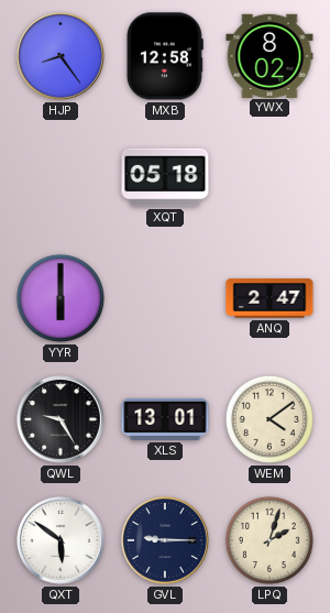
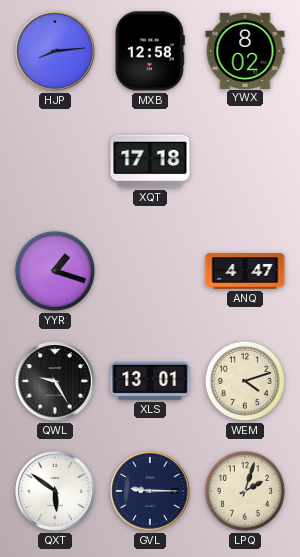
HJP: 8:24 -> 8:14
XQT: 05:18 -> 17:18
YYR: 6:00 -> 1:18
ANQ: 2:47 -> 4:47
WEM: 4:09 -> 4:12
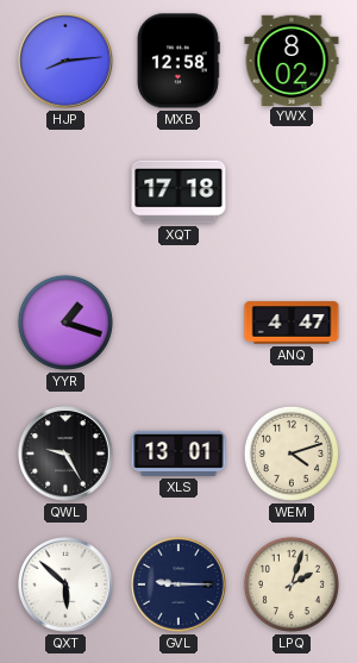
QXT: 5:51 -> 5:52
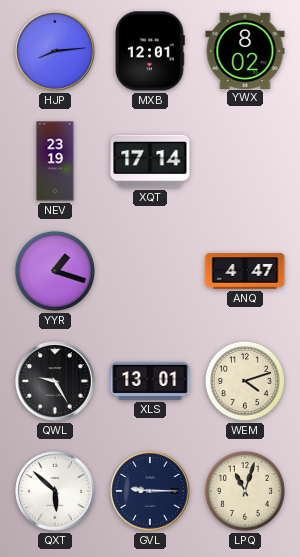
MXB: 12:58 -> 12:01
NEV: none -> 23:19
XQT: 17:18 -> 17:14
LPQ: 2:03 -> 11:03
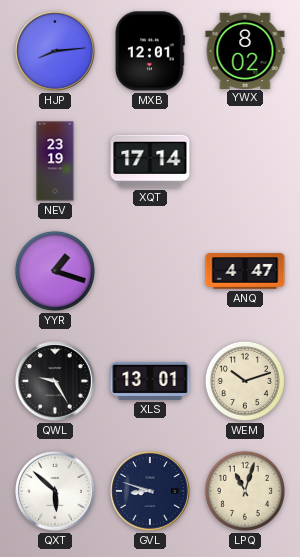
WEM: 4:12 -> 10:12
GVL: 9:15 -> 8:48
